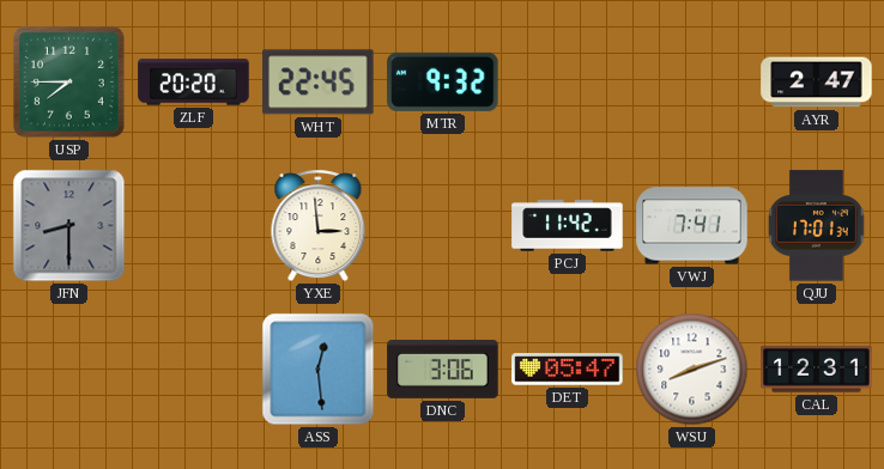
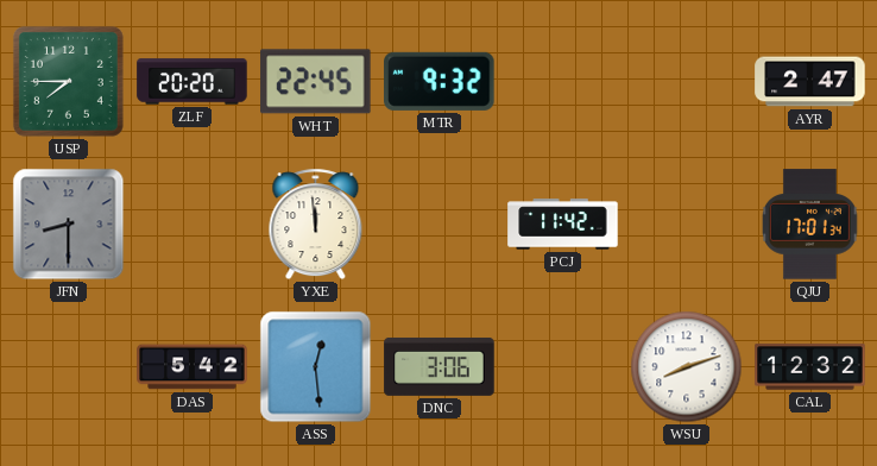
YXE: 2:59 -> 11:59
VWJ: 7:41 -> none
DAS: none -> 5:42
DET: 05:47 -> none
CAL: 12:31 -> 12:32
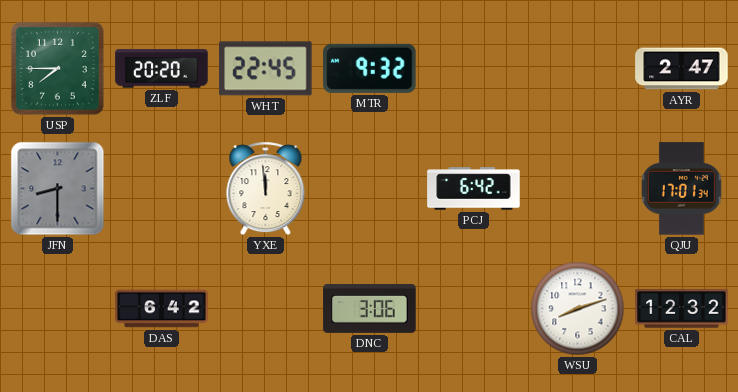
PCJ: 11:42 -> 6:42
DAS: 5:42 -> 6:42
ASS: 12:29 -> none
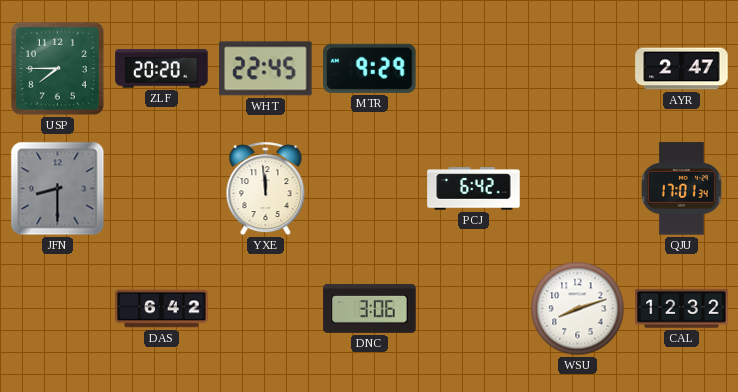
MTR: 9:32 -> 9:29
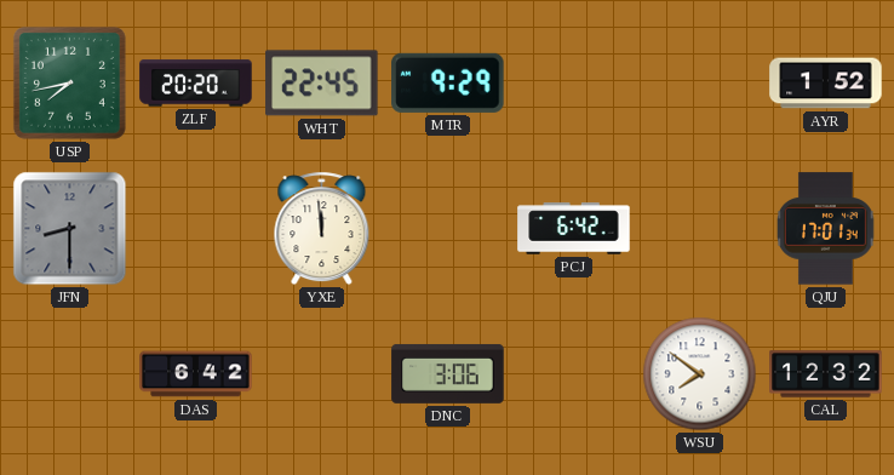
USP: 7:45 -> 7:43
AYR: 2:47 -> 1:52
WSU: 8:12 -> 7:51
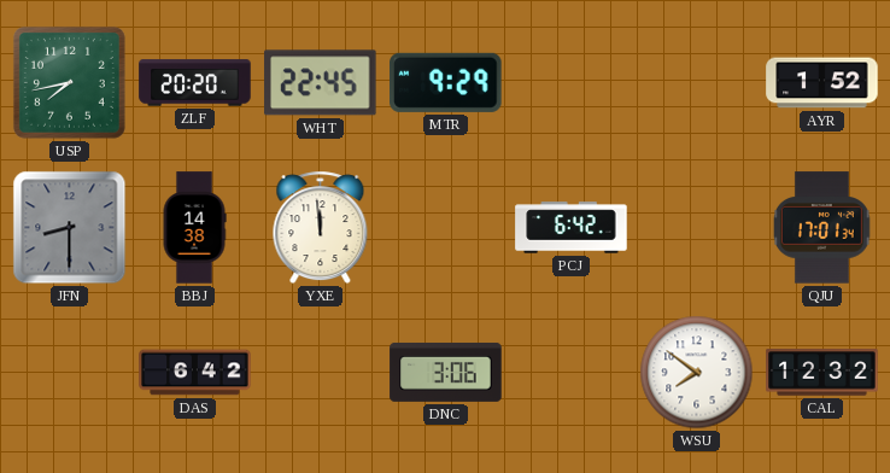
BBJ: none -> 14:38
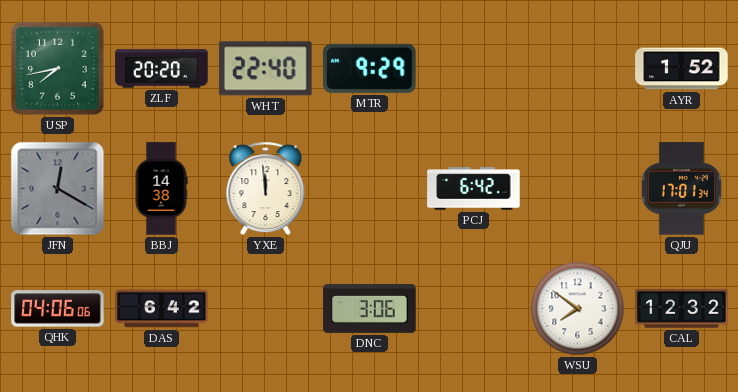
WHT: 22:45 -> 22:40
JFN: 8:30 -> 12:20
QHK: none -> 04:06
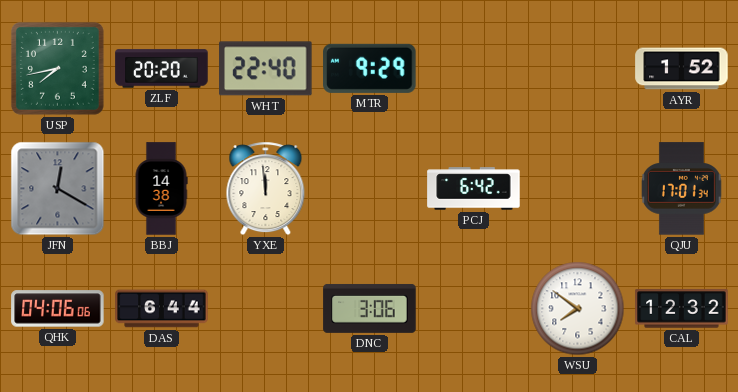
DAS: 6:42 -> 6:44
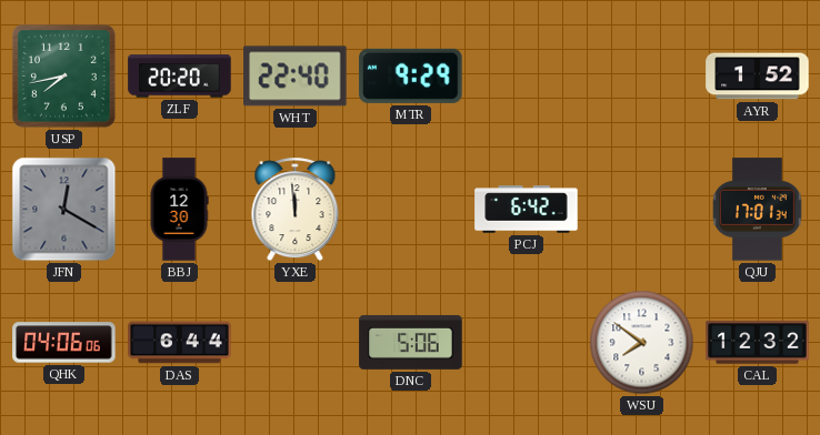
BBJ: 14:38 -> 12:30
DNC: 3:06 -> 5:06
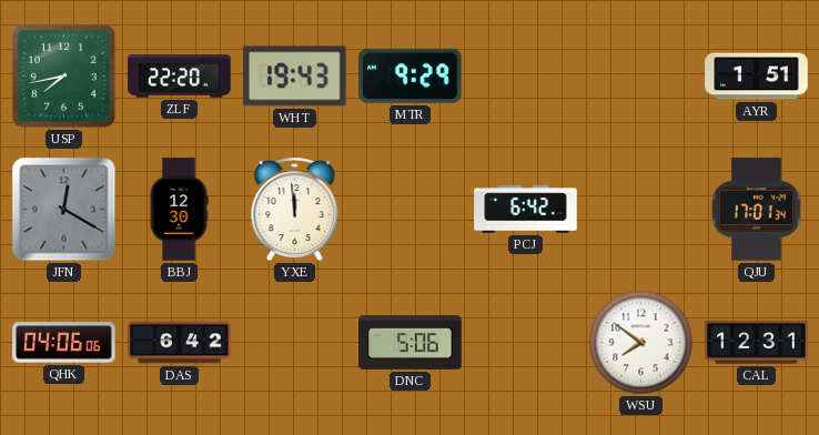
ZLF: 20:20 -> 22:20
WHT: 22:40 -> 19:43
AYR: 1:52 -> 1:51
DAS: 6:44 -> 6:42
CAL: 12:32 -> 12:31
